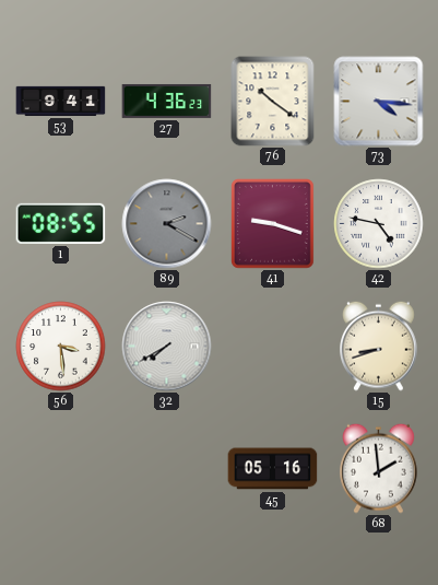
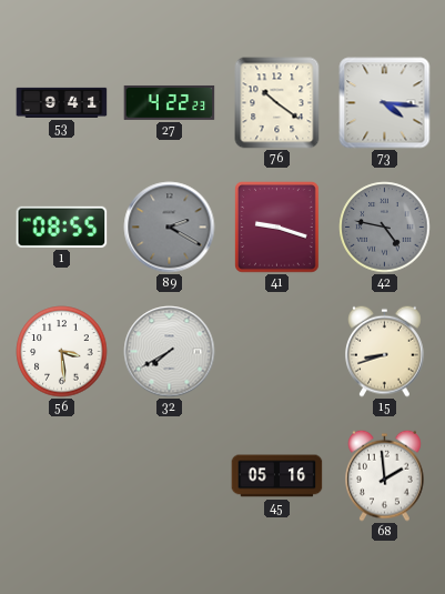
27: 4:36 -> 4:22
42 dial: white -> grey
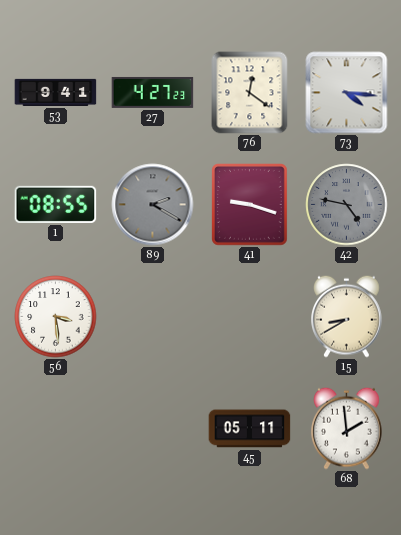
27: 4:22 -> 4:27
76: 10:21 -> 12:21
32: 7:40 -> none
15: 8:42 -> 8:40
45: 05:16 -> 05:11
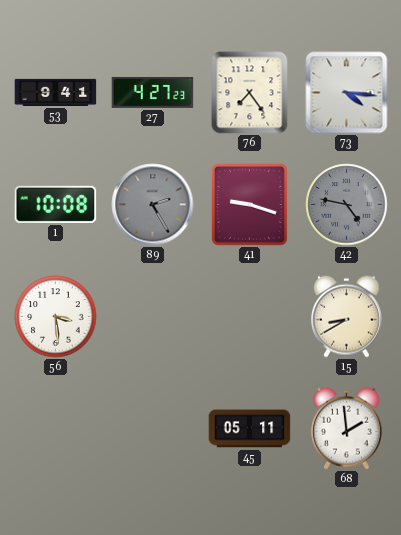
76: 12:21 -> 7:24
1: 08:55 -> 10:08
89: 2:20 -> 2:25
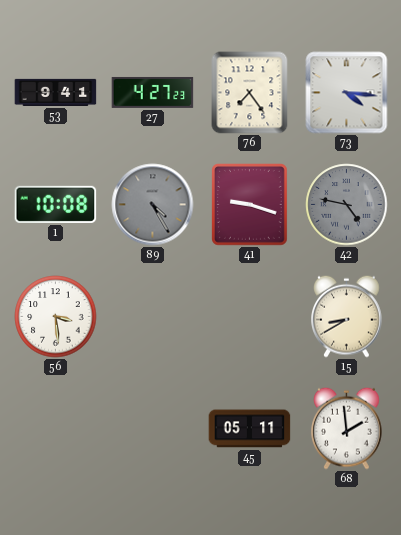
89: 2:25 -> 4:25
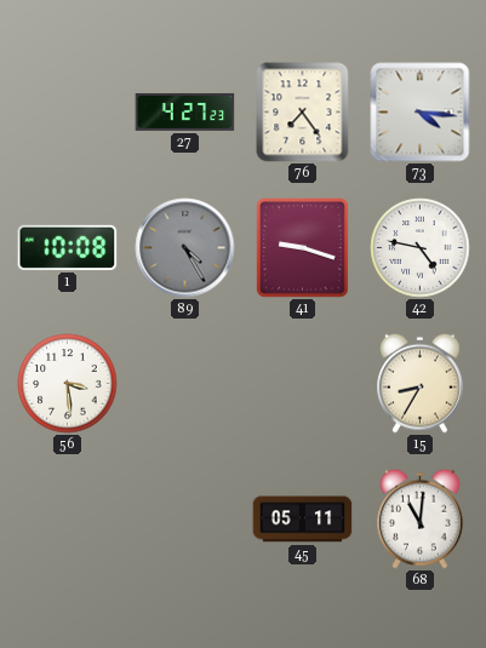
53: 9:41 -> none
42 dial: grey -> white
15: 8:40 -> 8:35
68: 1:59 -> 11:01
